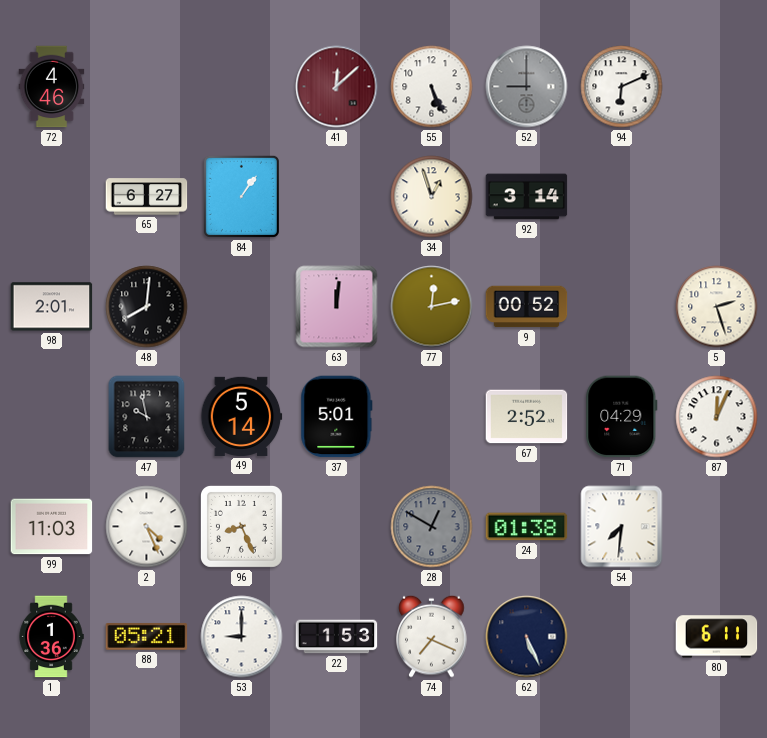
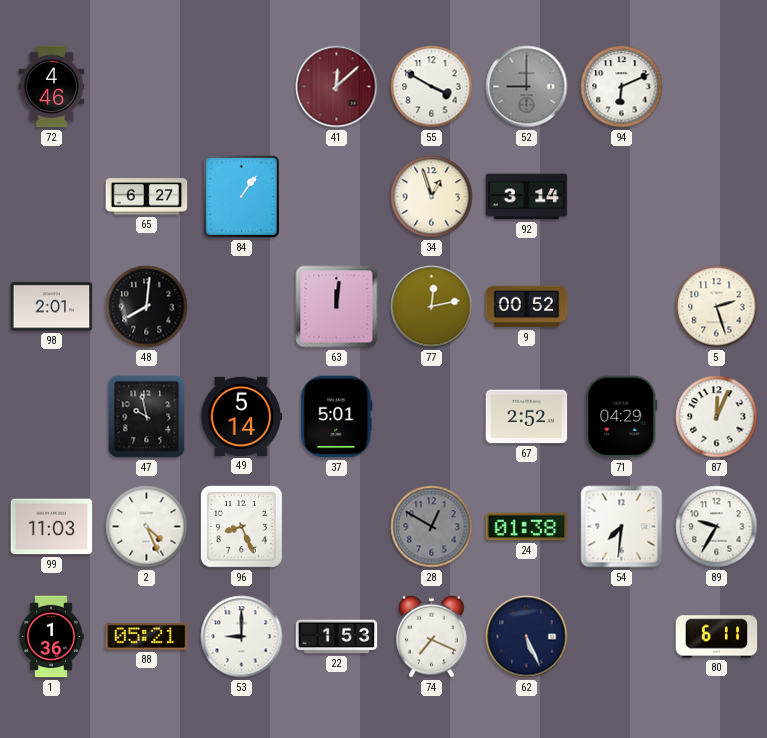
55: 5:26 -> 3:50
89: none -> 9:35
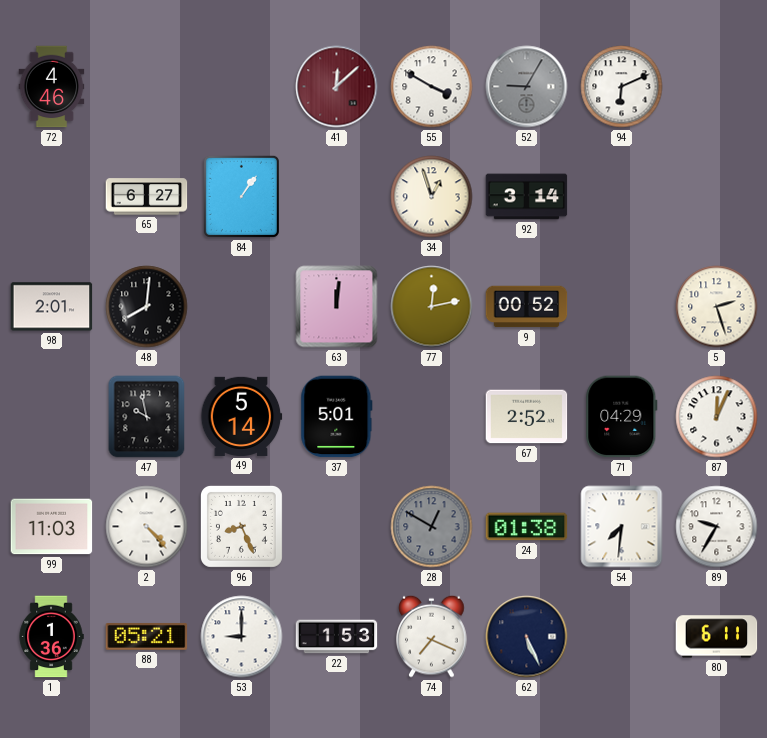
52: 9:00 -> 9:05
2: 4:26 -> 4:23
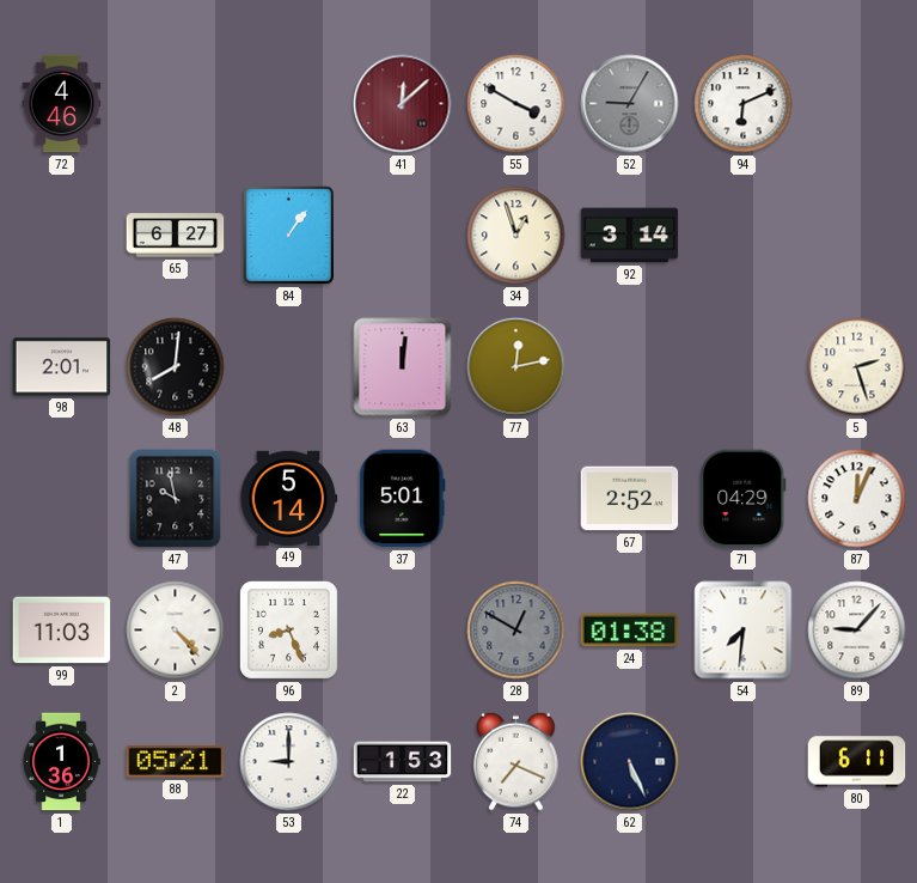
9: 00:52 -> none
89: 9:35 -> 9:07
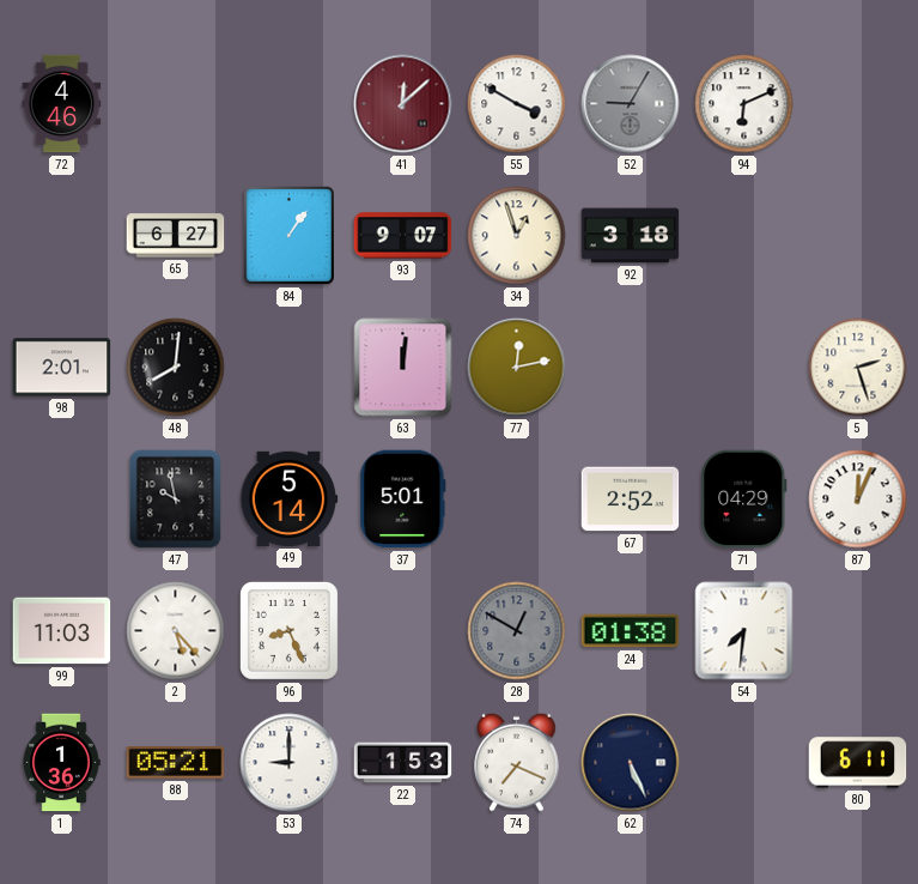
93: none -> 9:07
92: 3:14 -> 3:18
2: 4:23 -> 5:23
89: 9:07 -> none
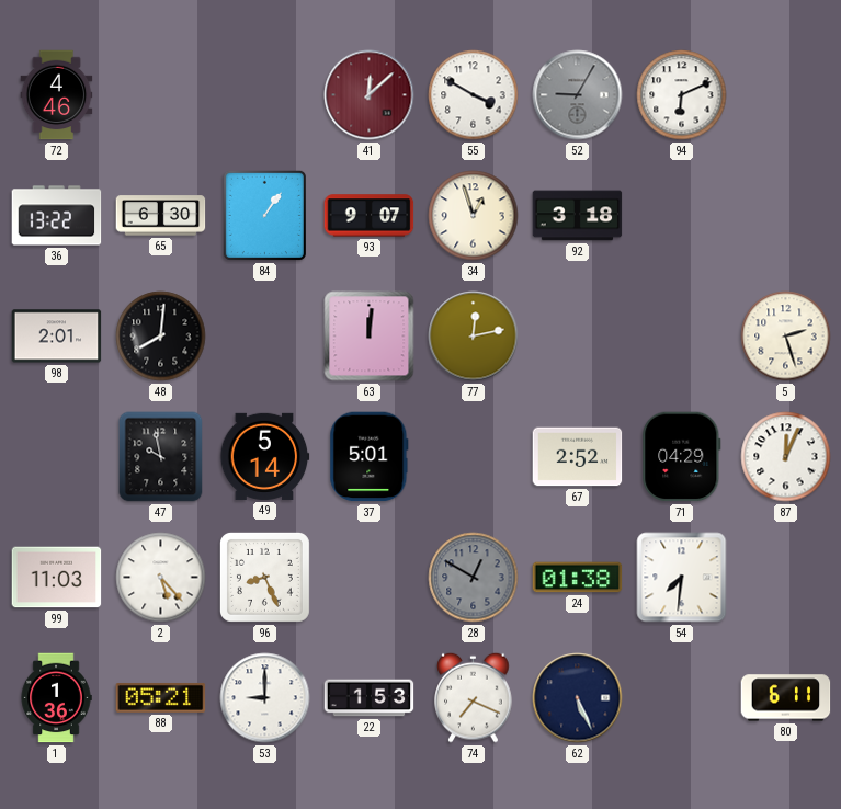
36: none -> 13:22
65: 6:27 -> 6:30
